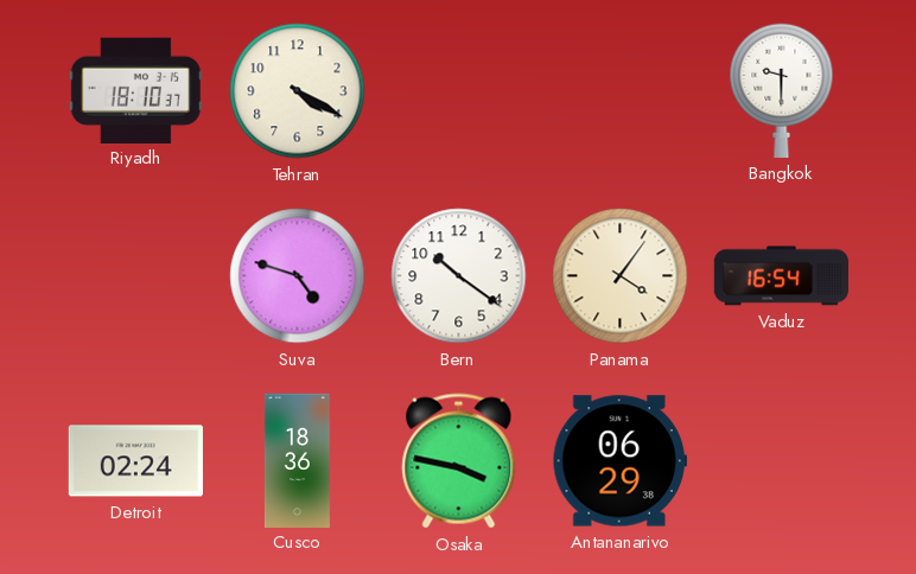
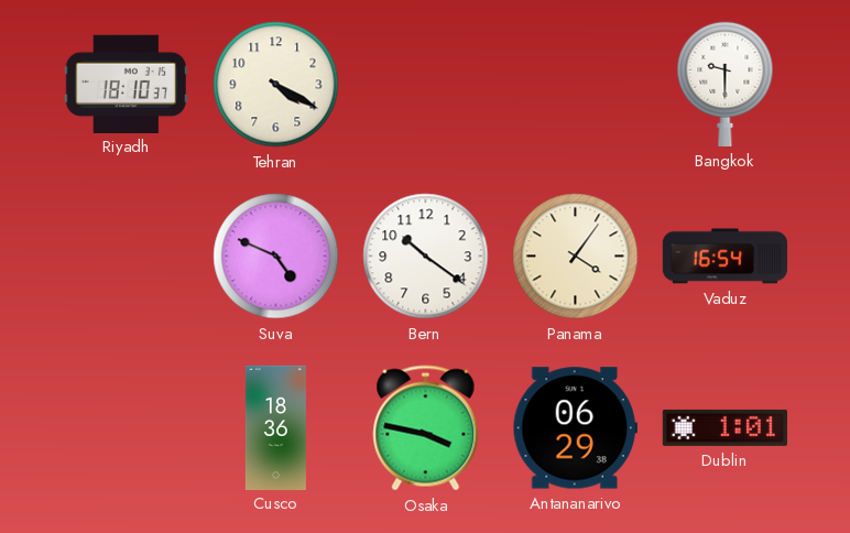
Suva: 4:48 -> 4:49
Detroit: 02:24 -> none
Dublin: none -> 1:01
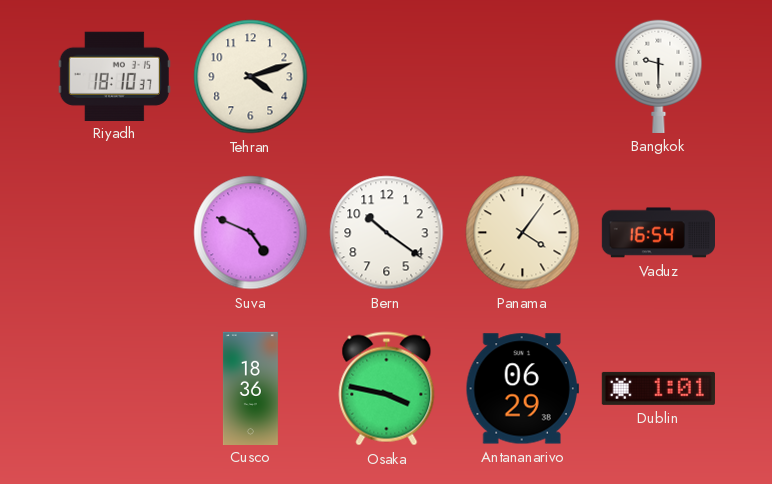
Tehran: 4:20 -> 4:12
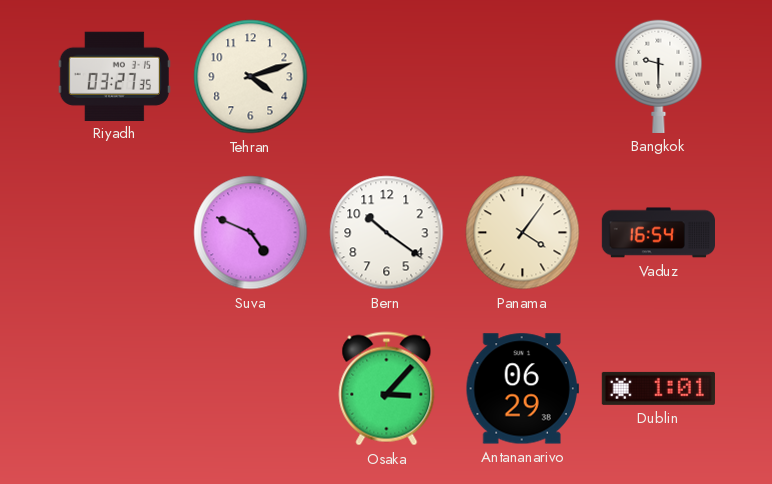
Riyadh: 18:10 -> 03:27
Cusco: 18:36 -> none
Osaka: 3:47 -> 3:07
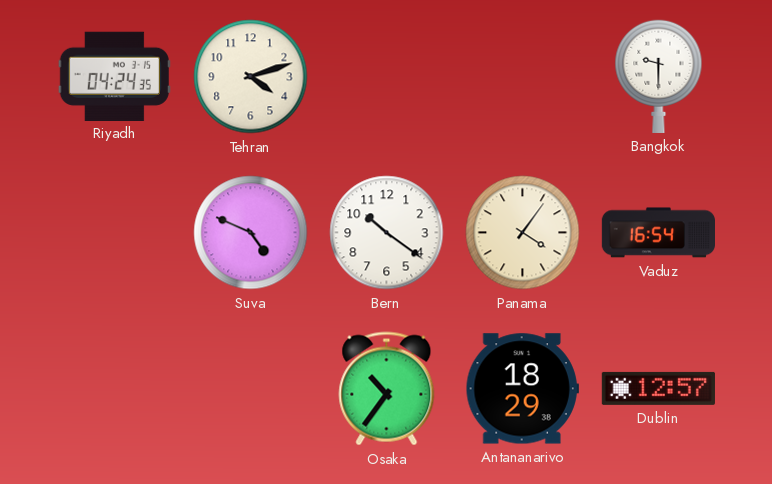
Riyadh: 03:27 -> 04:24
Osaka: 3:07 -> 10:36
Antananarivo: 06:29 -> 18:29
Dublin: 1:01 -> 12:57
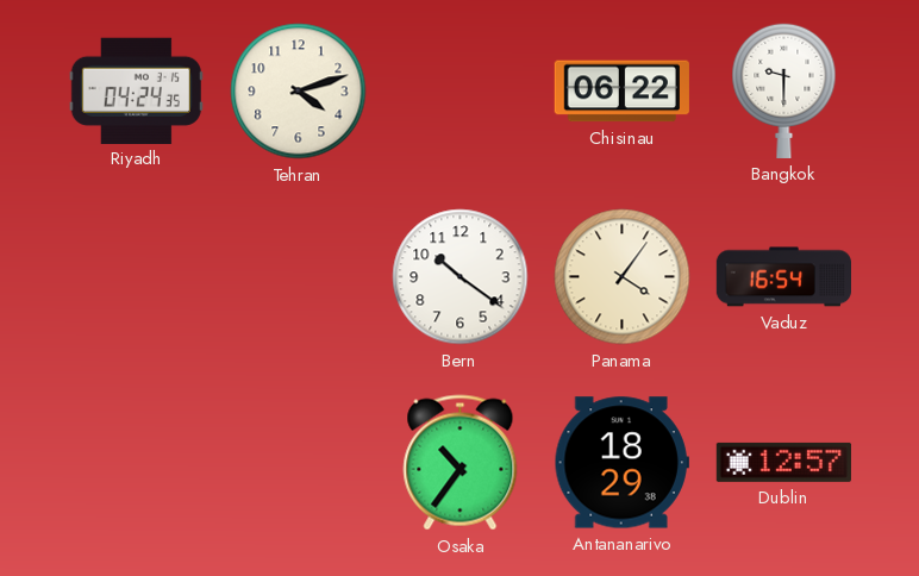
Chisinau: none -> 06:22
Suva: 4:49 -> none
